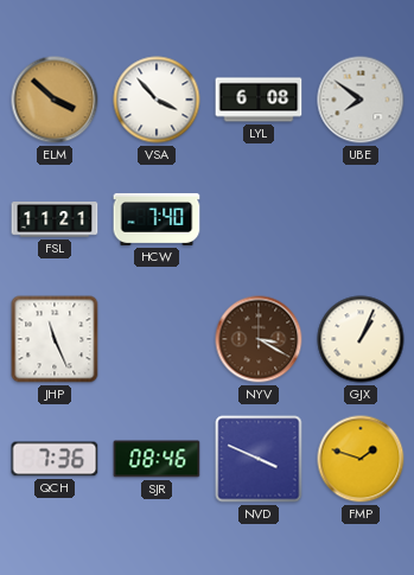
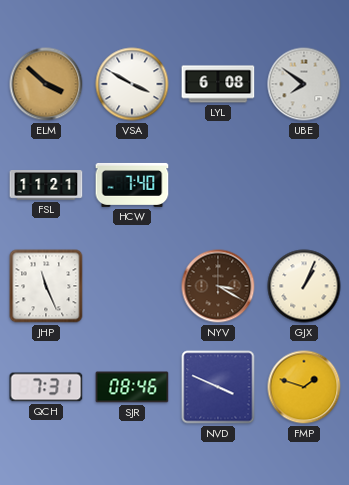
VSA: 3:53 -> 3:50
QCH: 7:36 -> 7:31
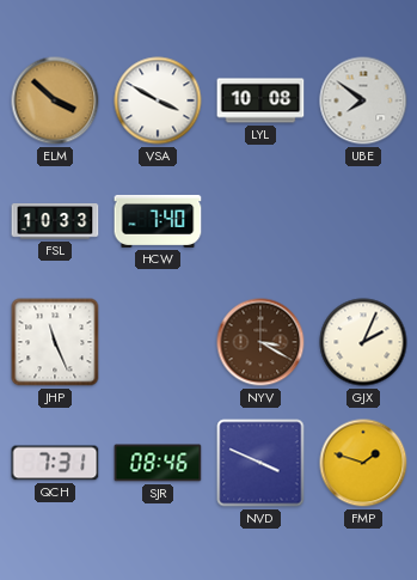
LYL: 6:08 -> 10:08
FSL: 11:21 -> 10:33
GJX: 1:04 -> 2:04
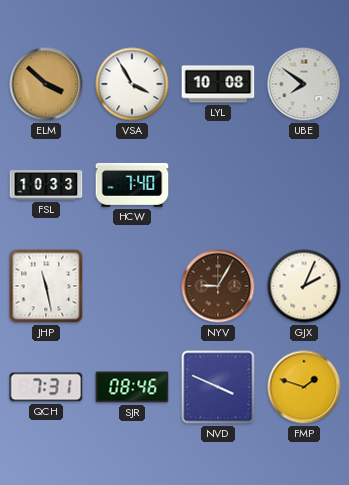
VSA: 3:50 -> 3:55
JHP: 11:26 -> 11:28
NYV: 3:20 -> 9:05
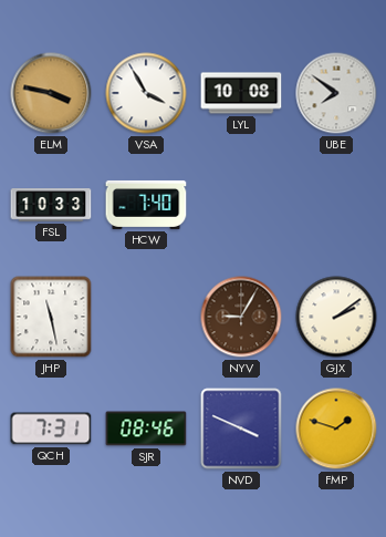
ELM: 3:52 -> 3:47
GJX: 2:04 -> 2:09
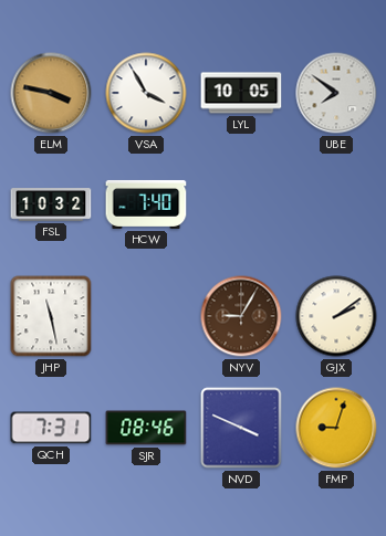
LYL: 10:08 -> 10:05
FSL: 10:33 -> 10:32
FMP: 1:48 -> 9:03
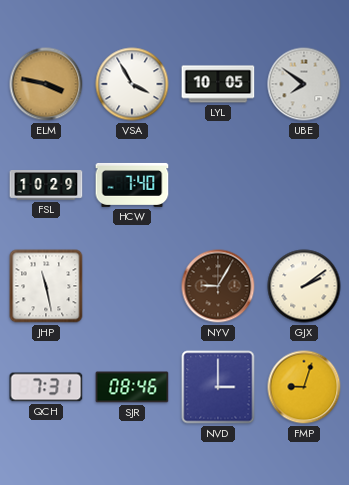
FSL: 10:32 -> 10:29
NVD: 3:49 -> 3:00
